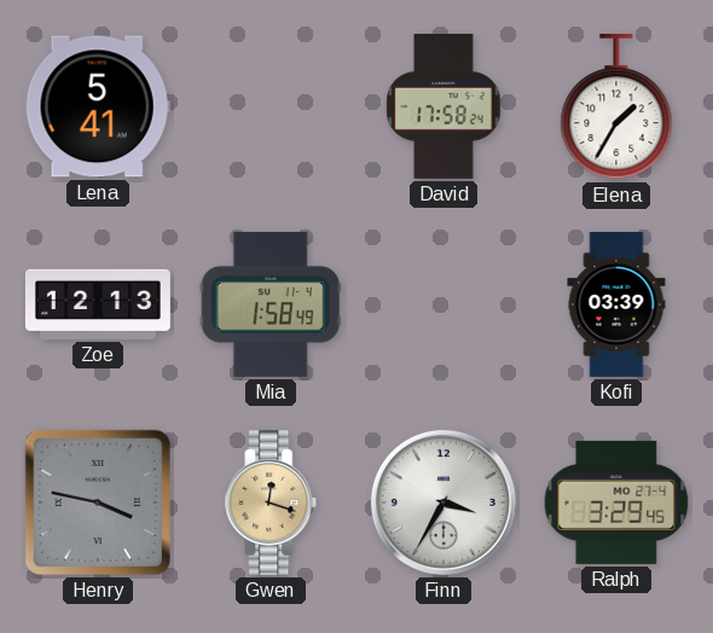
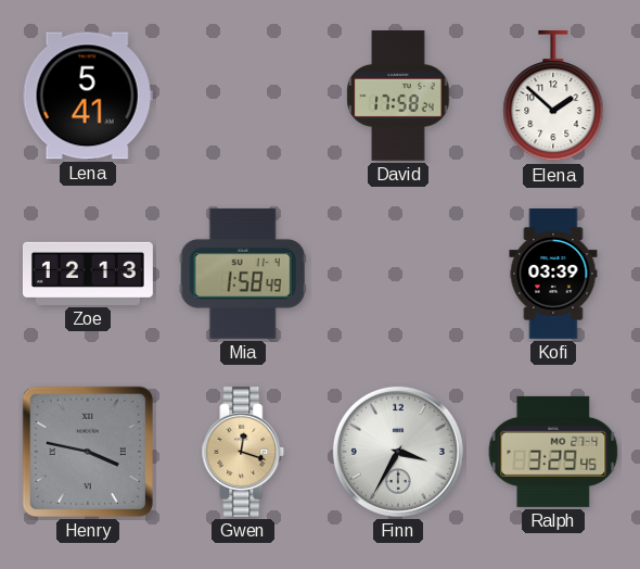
Elena: 1:35 -> 1:52
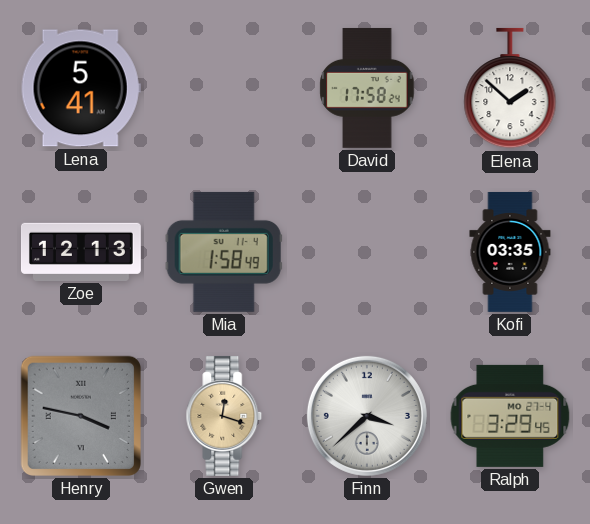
Kofi: 03:39 -> 03:35
Finn: 3:35 -> 3:38
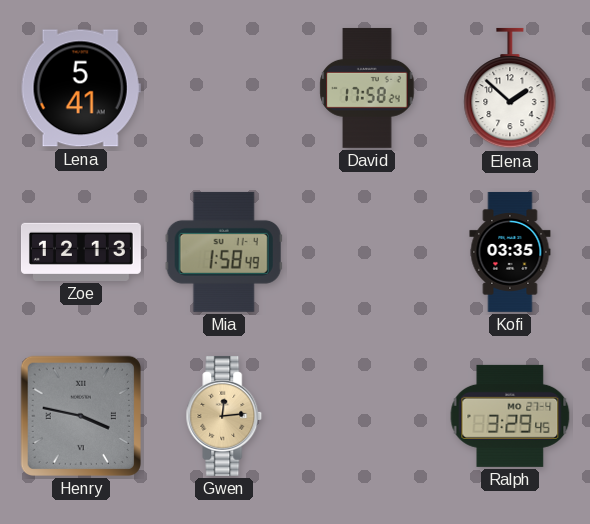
Gwen: 12:18 -> 12:14
Finn: 3:38 -> none
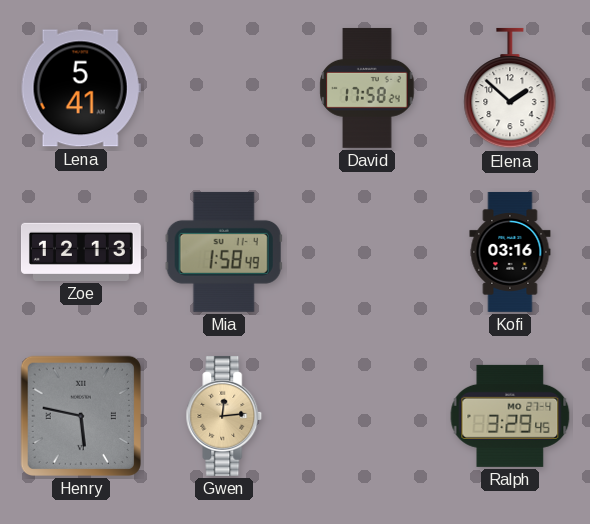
Kofi: 03:35 -> 03:16
Henry: 3:47 -> 5:47
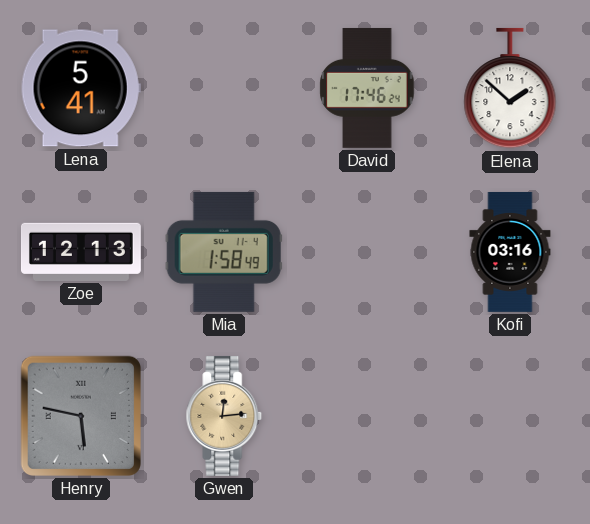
David: 17:58 -> 17:46
Ralph: 3:29 -> none
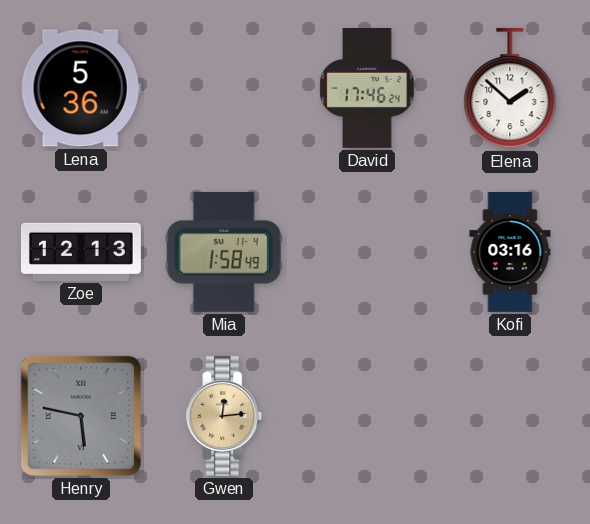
Lena: 5:41 -> 5:36
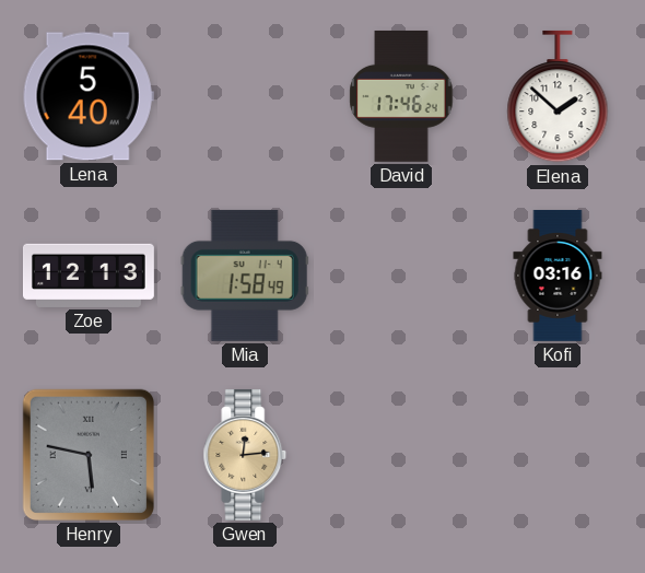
Lena: 5:36 -> 5:40
